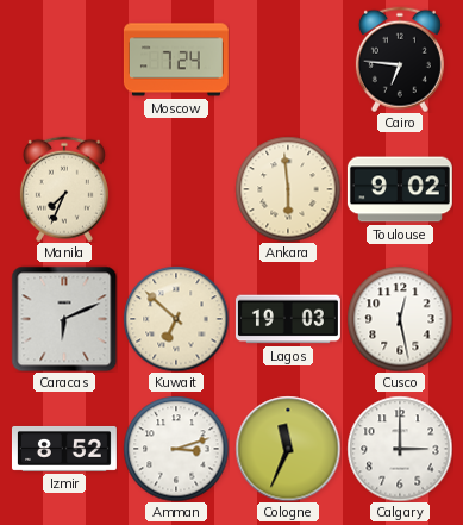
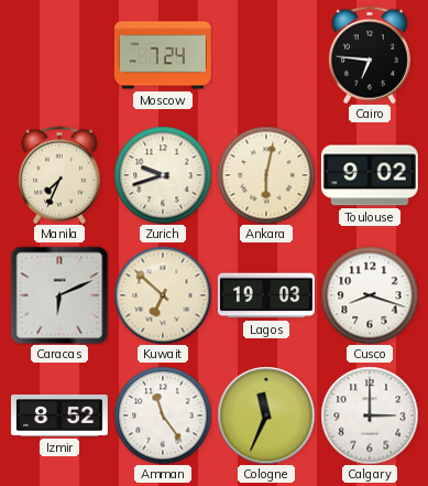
Zurich: none -> 9:42
Ankara: 5:59 -> 6:02
Cusco: 12:28 -> 8:18
Amman: 3:12 -> 11:24
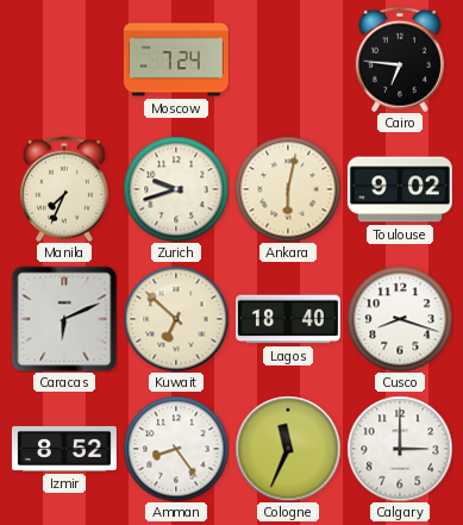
Lagos: 19:03 -> 18:40
Amman: 11:24 -> 8:24
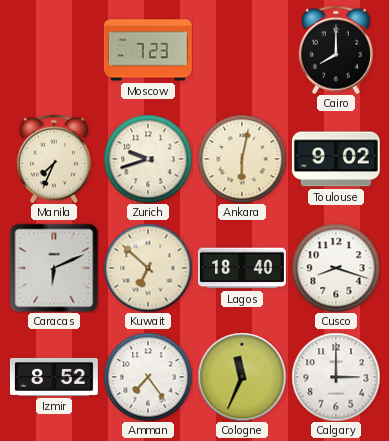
Moscow: 7:24 -> 7:23
Cairo: 6:46 -> 8:00
Amman: 8:24 -> 7:24
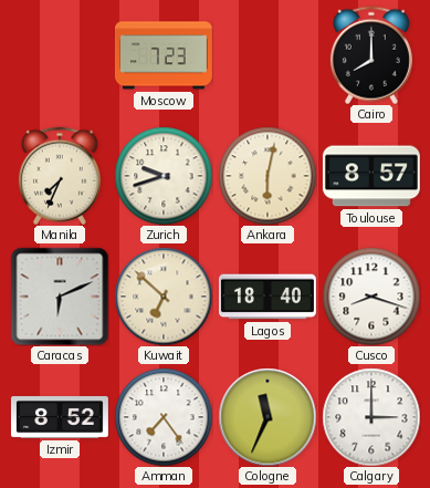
Toulouse: 9:02 -> 8:57
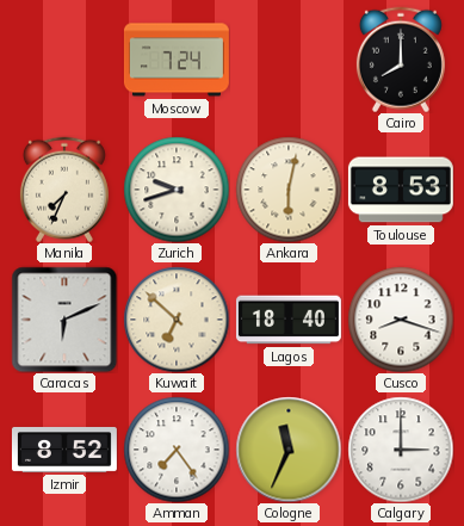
Moscow: 7:23 -> 7:24
Toulouse: 8:57 -> 8:53
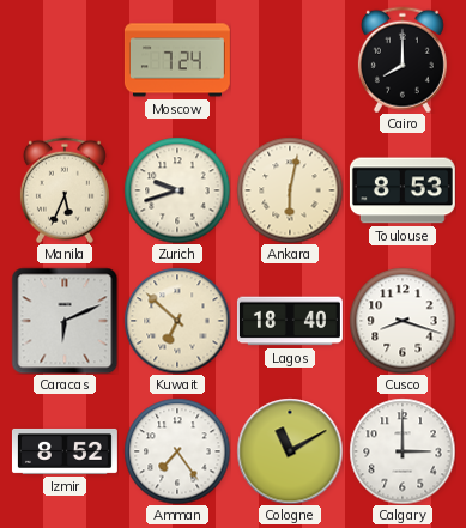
Manila: 7:34 -> 5:34
Cologne: 11:34 -> 11:10
